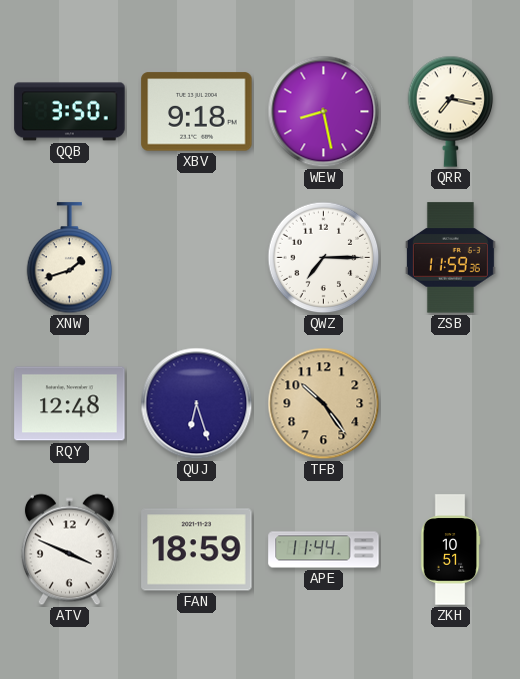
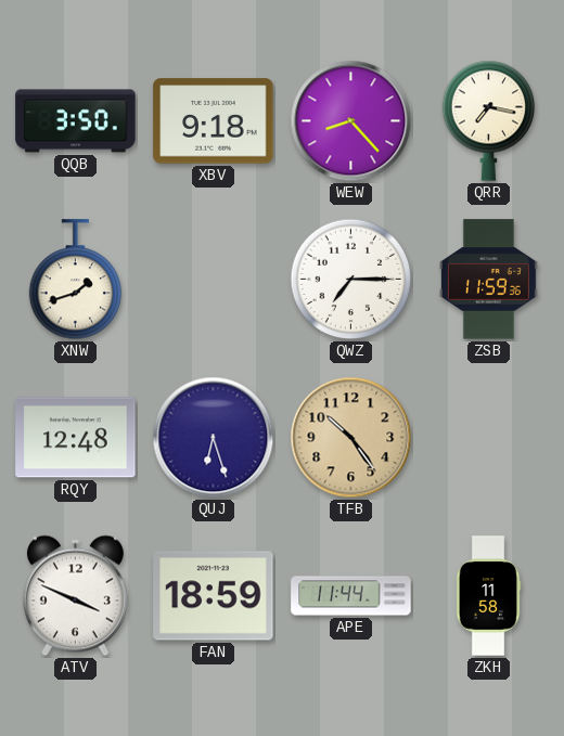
WEW: 8:28 -> 8:23
ZKH: 10:51 -> 11:58
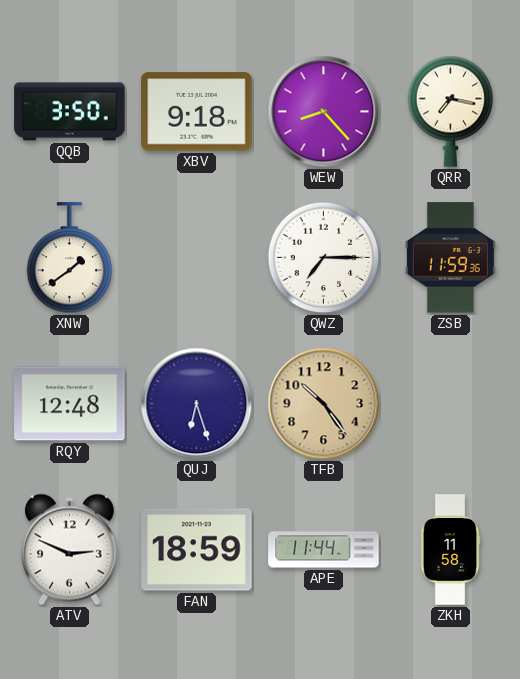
XNW: 1:42 -> 1:39
ATV: 3:49 -> 2:49
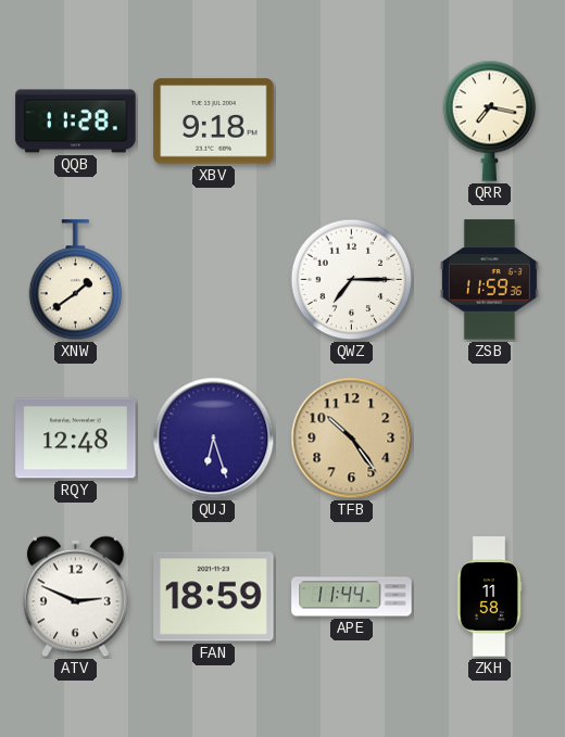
QQB: 3:50 -> 11:28
WEW: 8:23 -> none
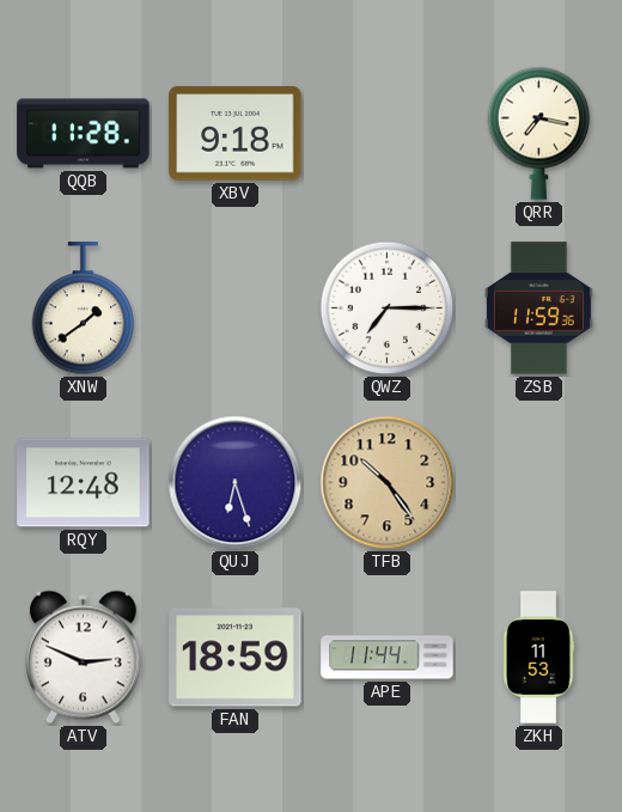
ZKH: 11:58 -> 11:53
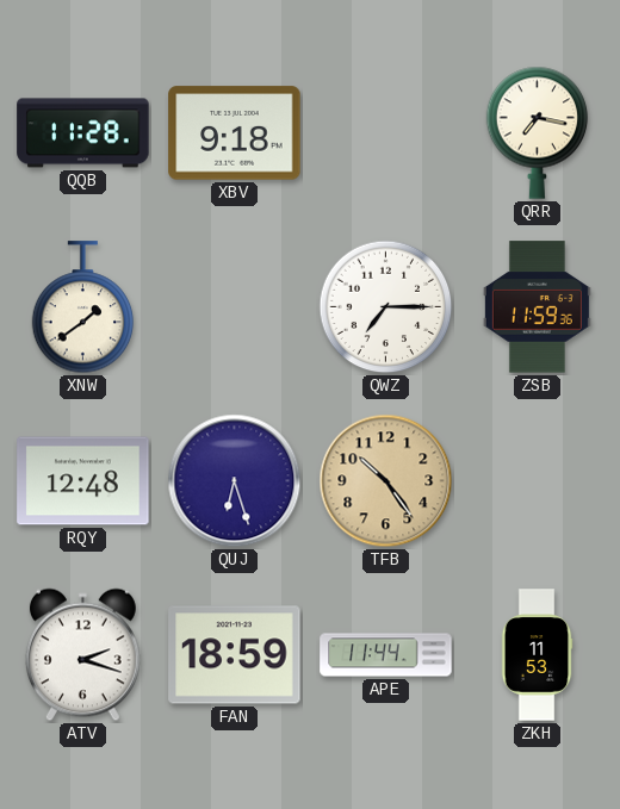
ATV: 2:49 -> 2:18
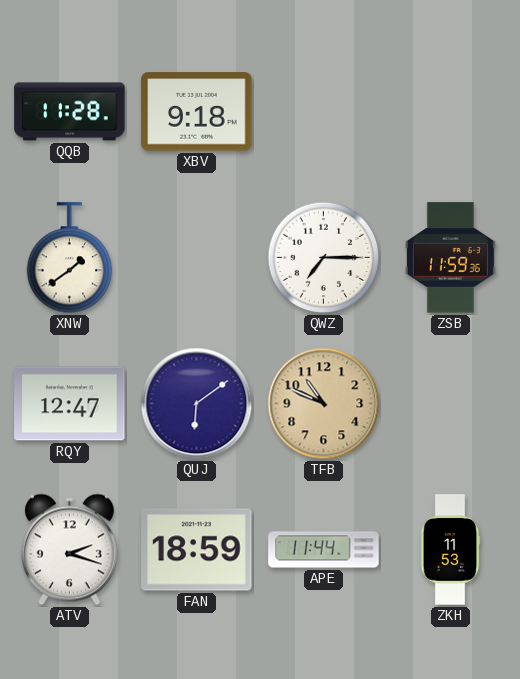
QRR: 7:17 -> none
RQY: 12:48 -> 12:47
QUJ: 6:27 -> 6:09
TFB: 10:24 -> 10:49
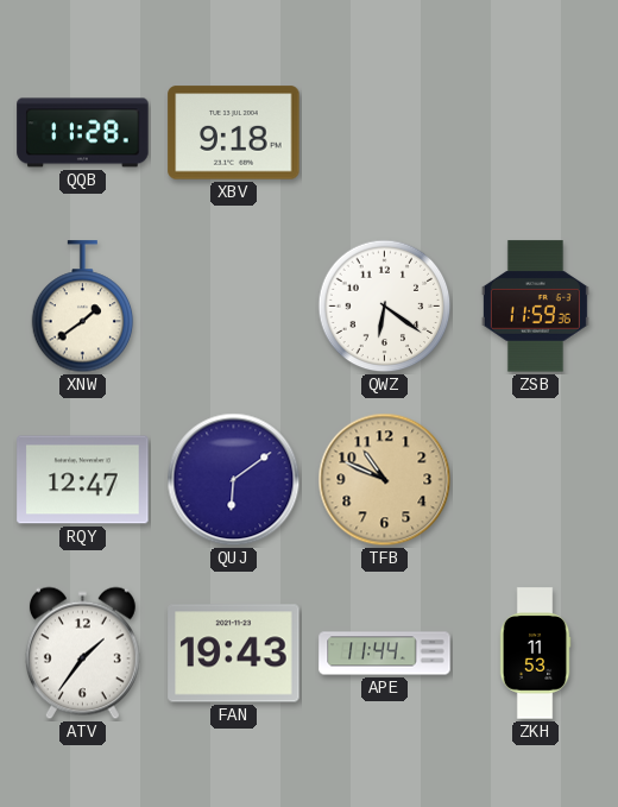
QWZ: 7:15 -> 6:21
ATV: 2:18 -> 1:36
FAN: 18:59 -> 19:43
